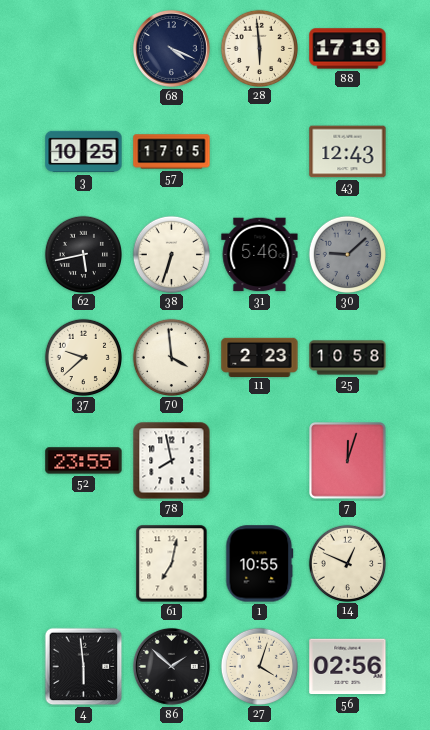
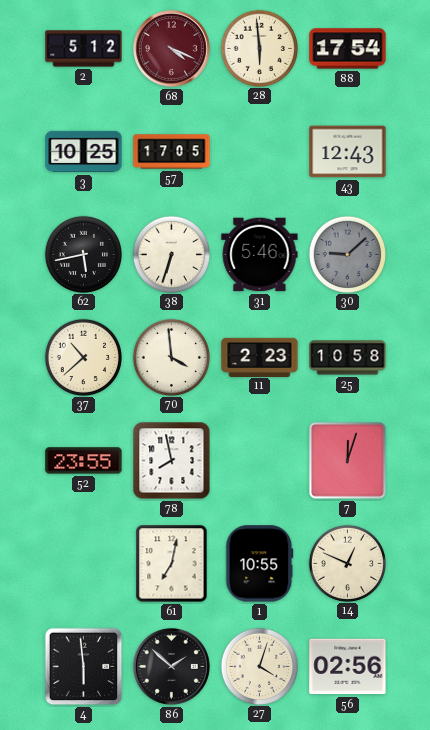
2: none -> 5:12
68 dial: navy -> burgundy
88: 17:19 -> 17:54
37: 9:38 -> 10:38
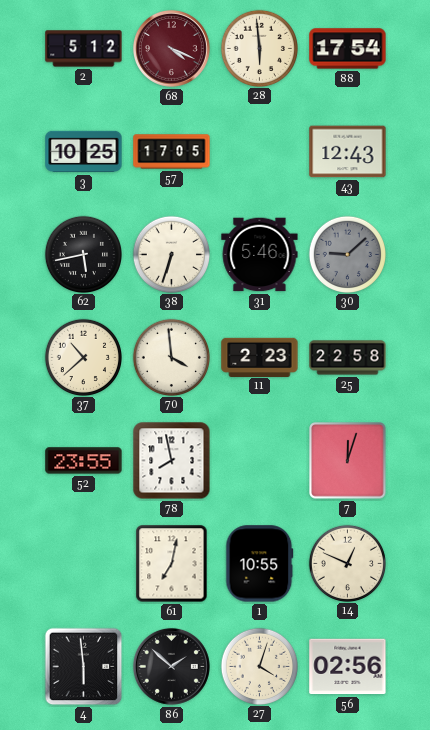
25: 10:58 -> 22:58
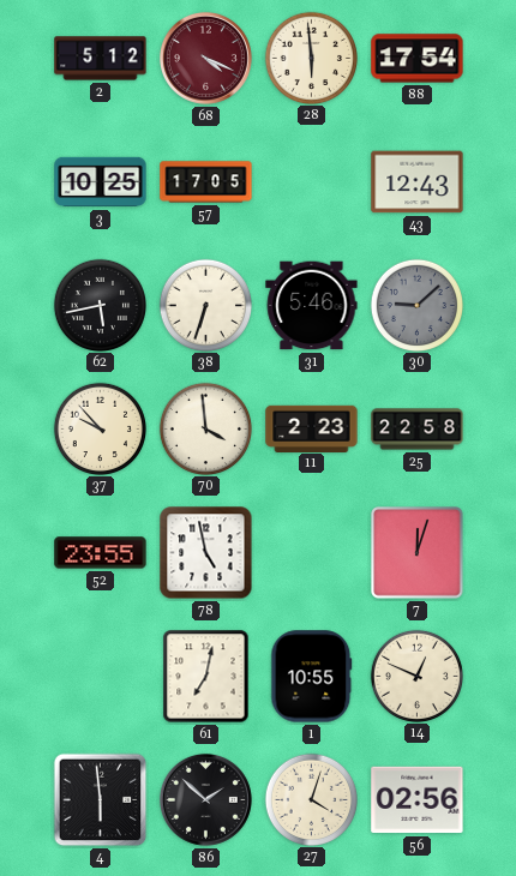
37: 10:38 -> 9:53
78: 7:58 -> 4:58
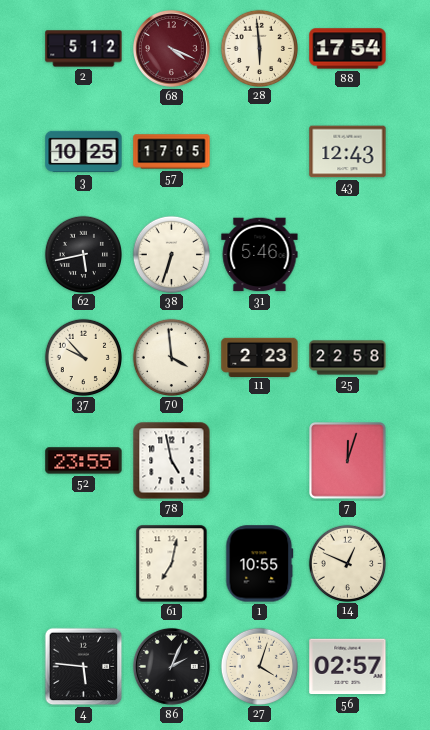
30: 9:08 -> none
4: 5:59 -> 5:46
86: 1:52 -> 2:04
56: 02:56 -> 02:57
